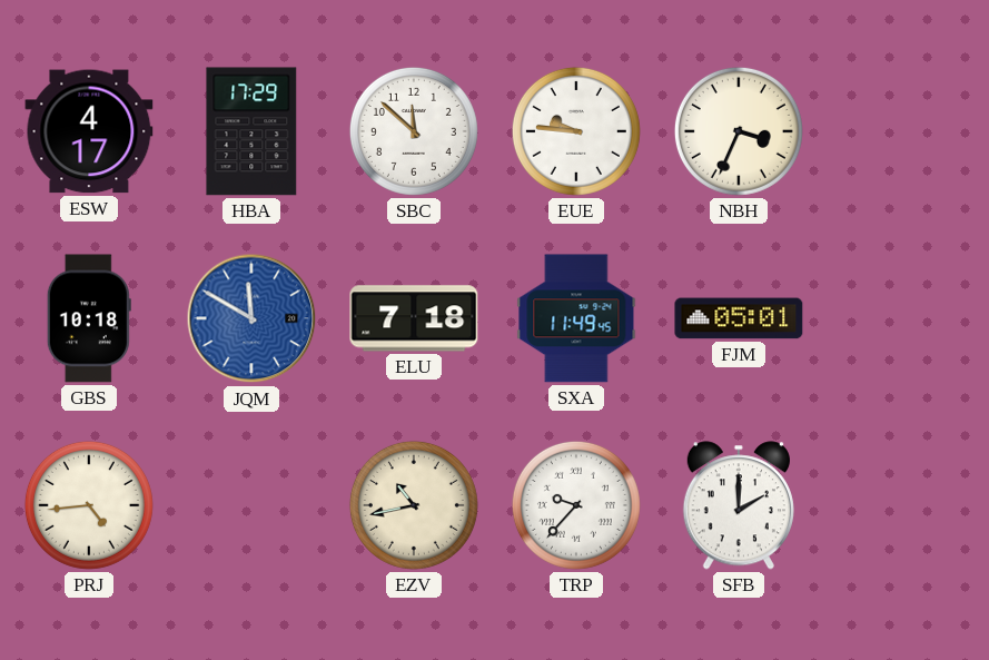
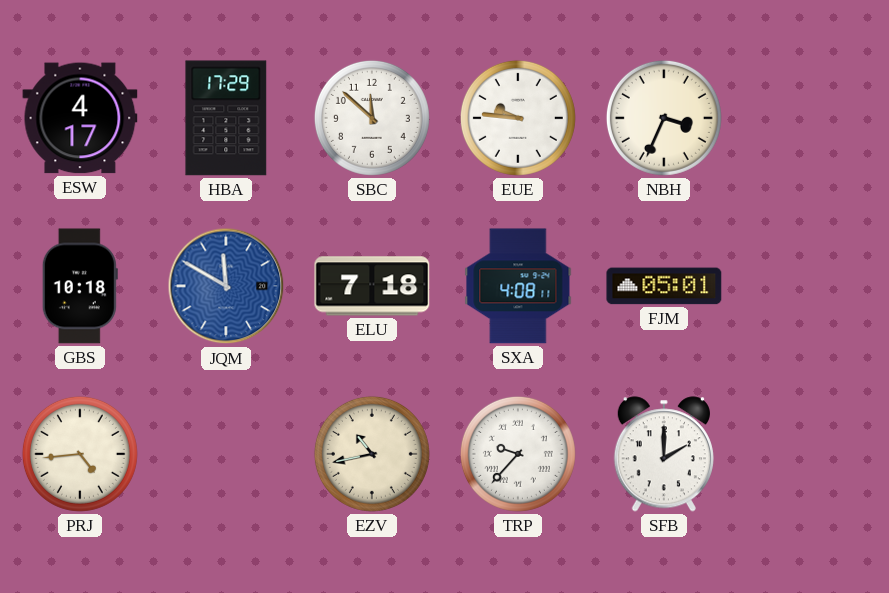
SXA: 11:49 -> 4:08
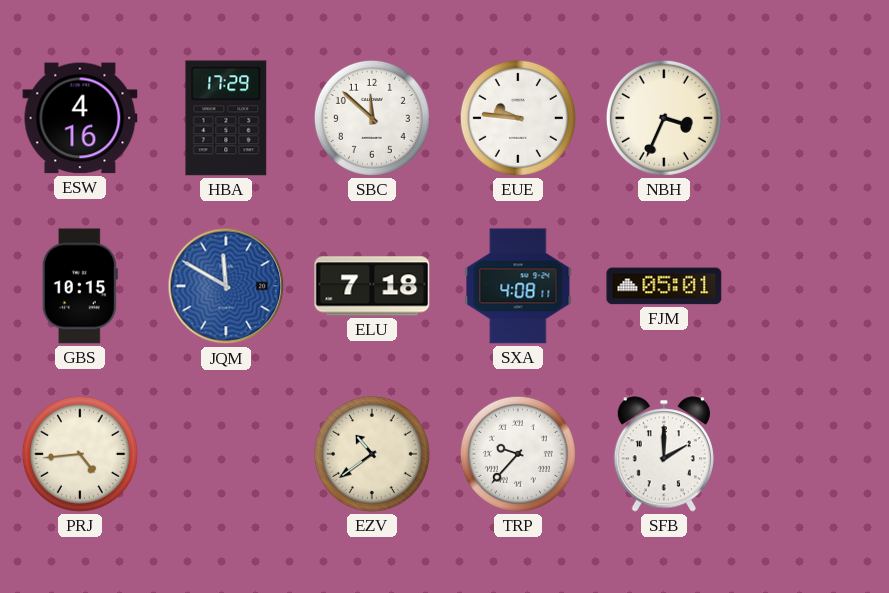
ESW: 4:17 -> 4:16
GBS: 10:18 -> 10:15
EZV: 10:43 -> 10:39
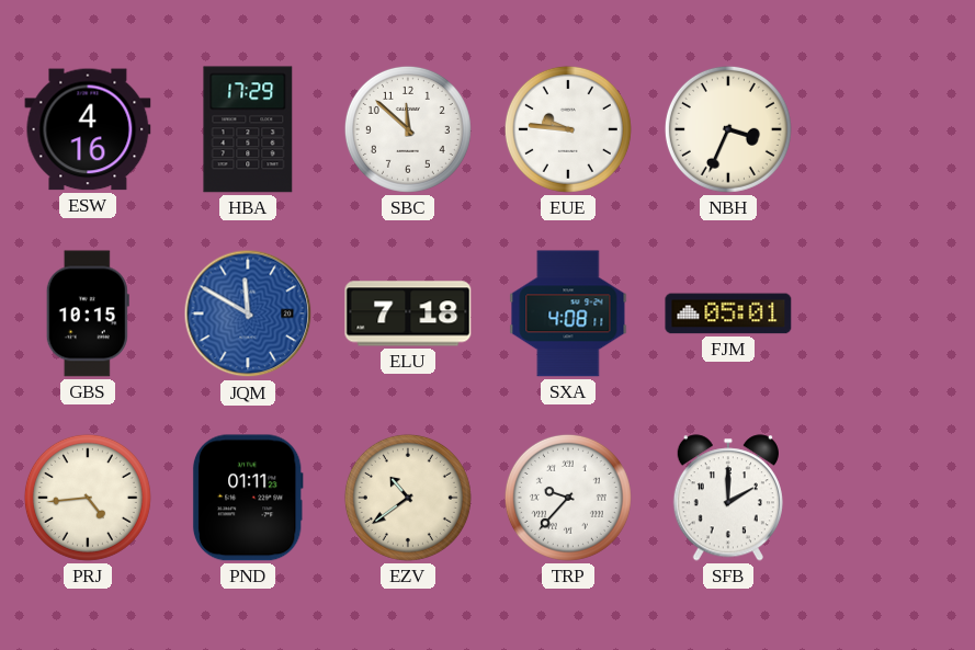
PND: none -> 01:11
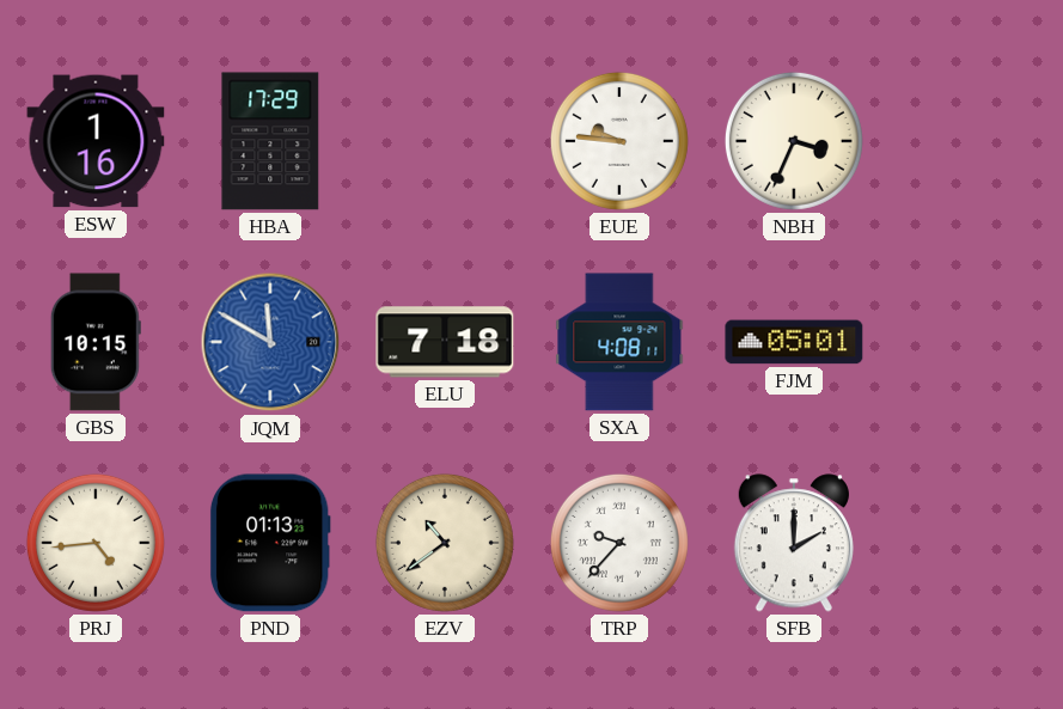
ESW: 4:16 -> 1:16
SBC: 11:52 -> none
PND: 01:11 -> 01:13
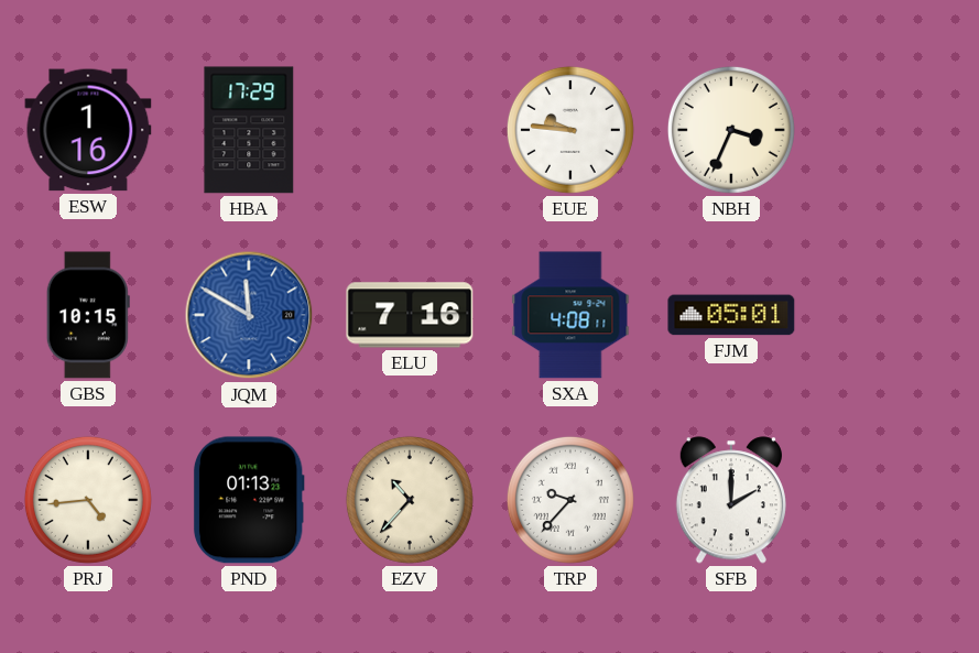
ELU: 7:18 -> 7:16
EZV: 10:39 -> 10:37
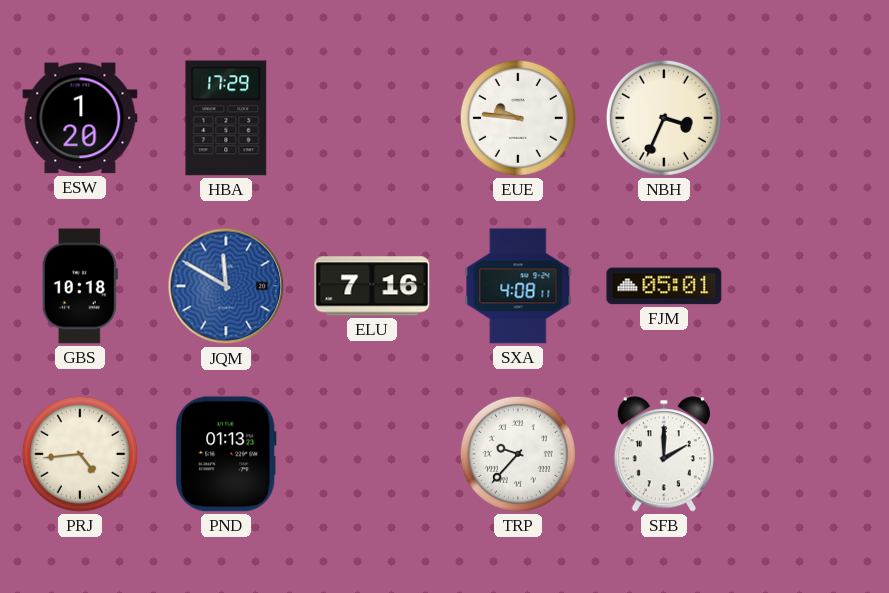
ESW: 1:16 -> 1:20
GBS: 10:15 -> 10:18
EZV: 10:37 -> none
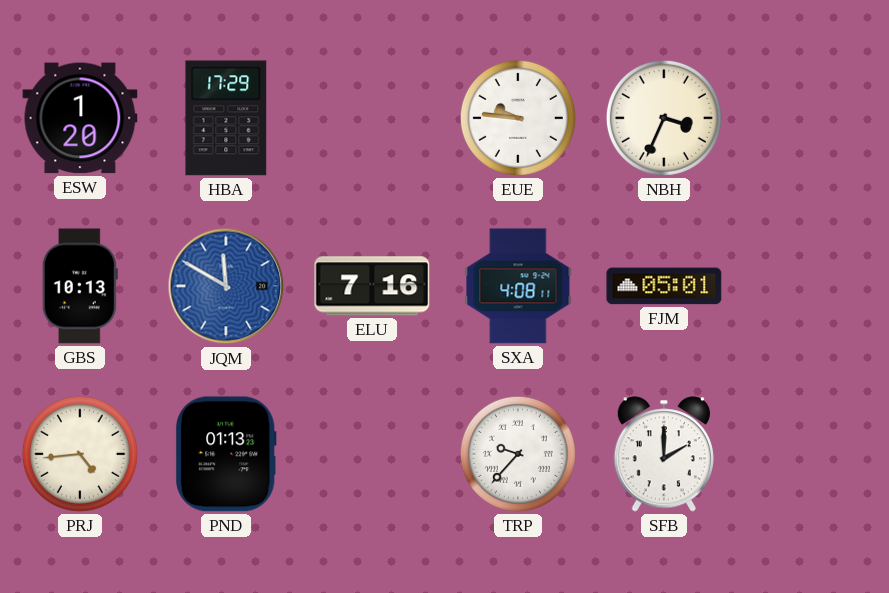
GBS: 10:18 -> 10:13
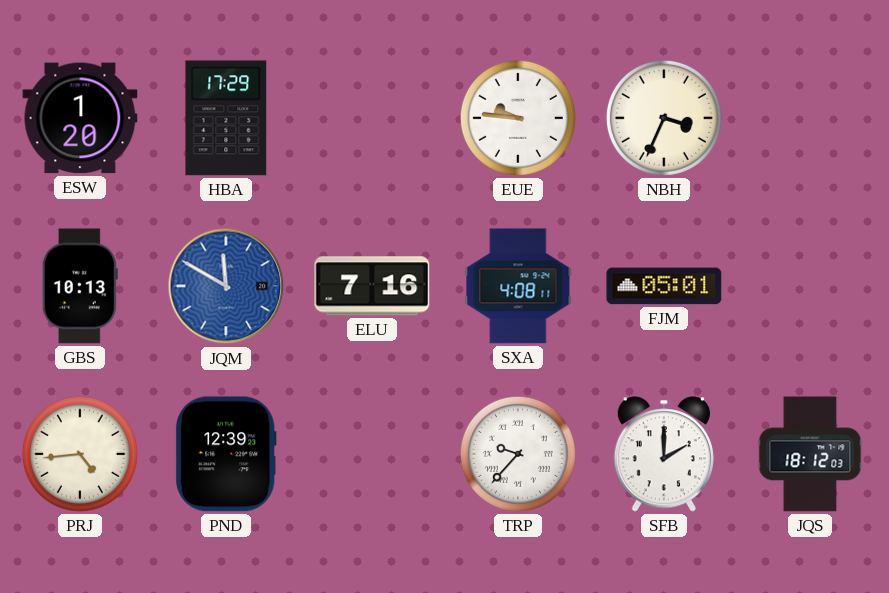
PND: 01:13 -> 12:39
JQS: none -> 18:12
